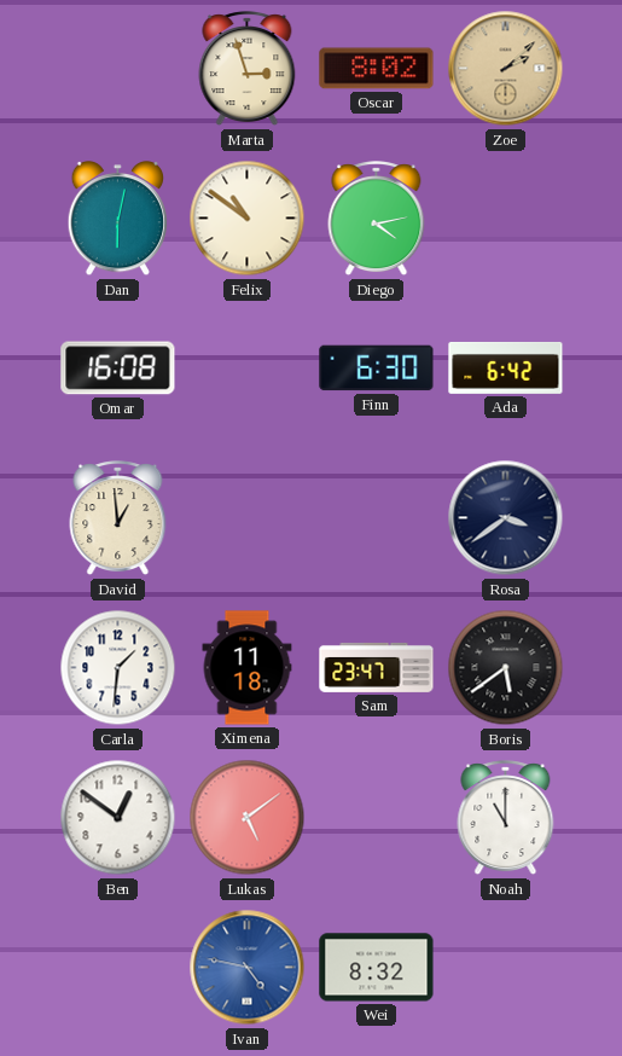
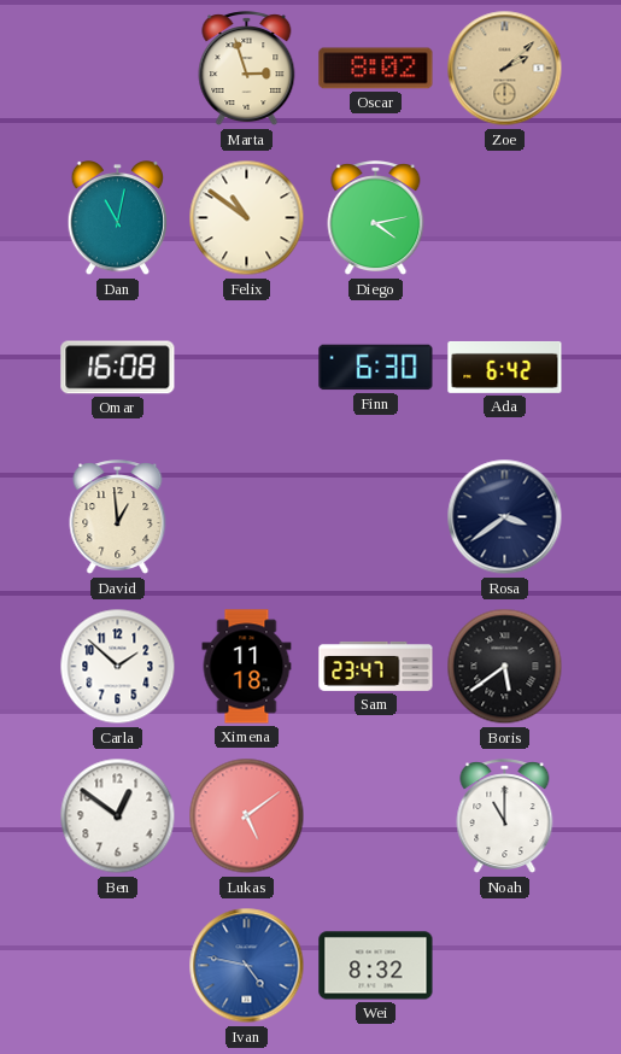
Dan: 6:02 -> 11:02
Carla: 1:31 -> 1:52
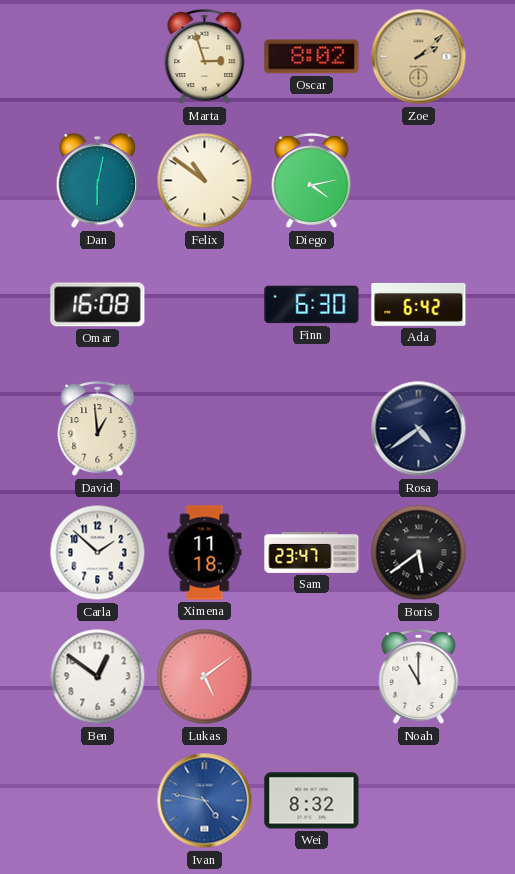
Dan: 11:02 -> 6:02
Rosa: 3:39 -> 4:39
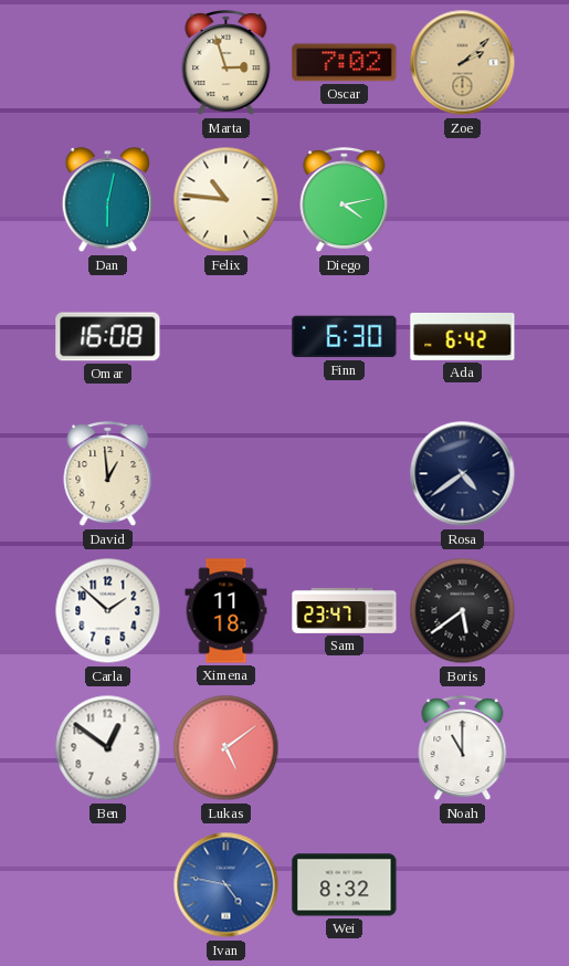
Oscar: 8:02 -> 7:02
Felix: 10:51 -> 10:46
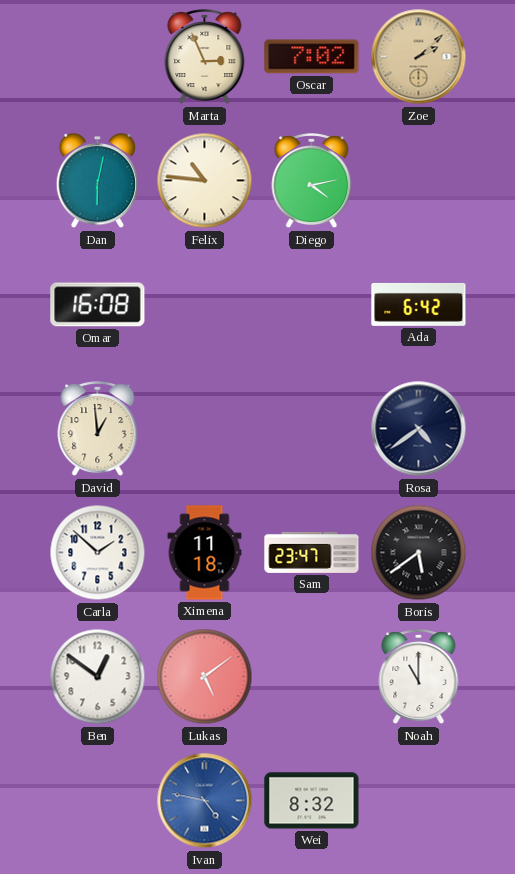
Marta: 2:57 -> 2:56
Finn: 6:30 -> none
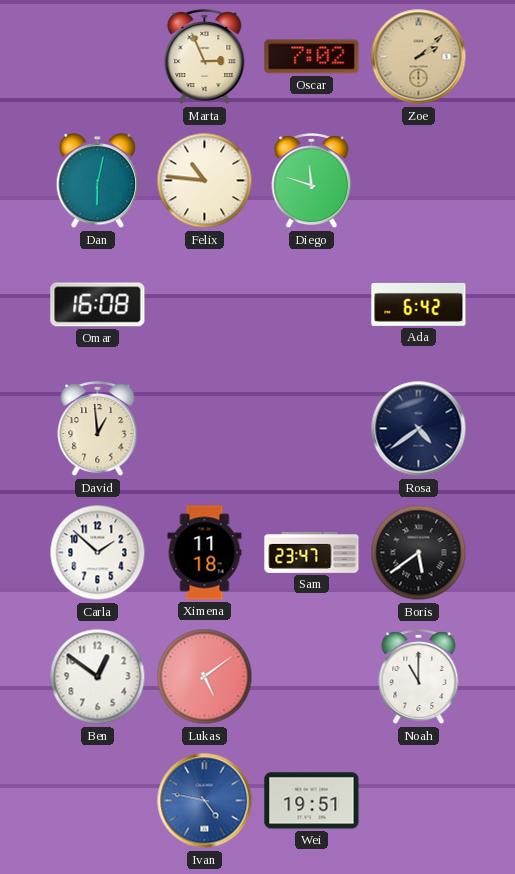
Diego: 4:13 -> 11:48
Wei: 8:32 -> 19:51
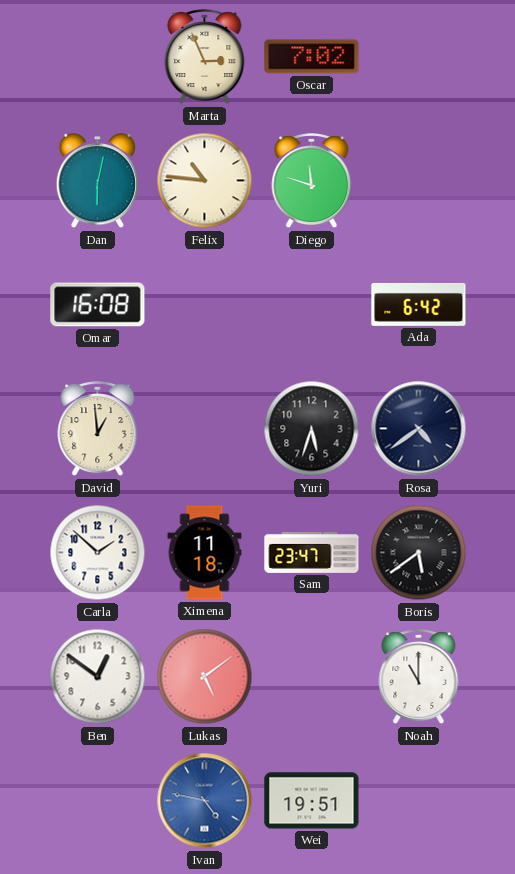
Zoe: 2:08 -> none
Yuri: none -> 5:33
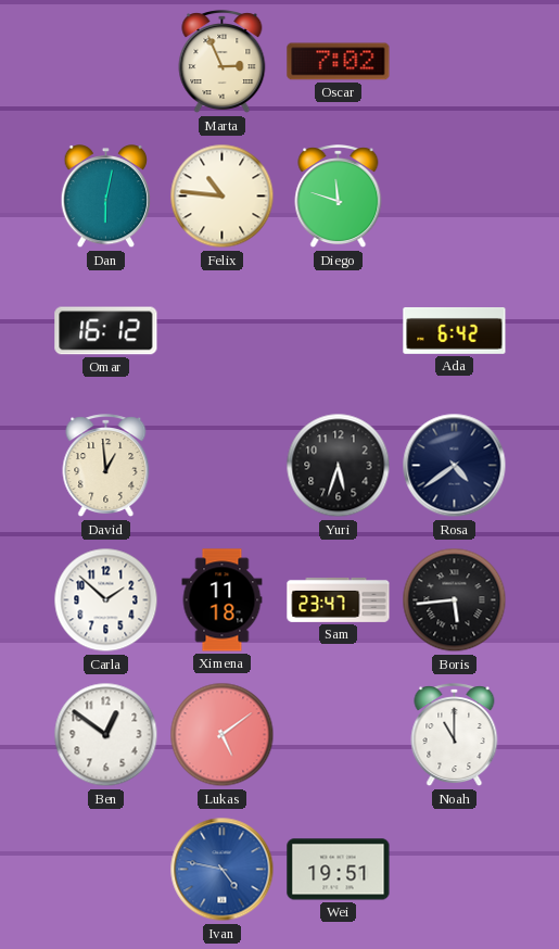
Omar: 16:08 -> 16:12
Boris: 5:39 -> 5:44
